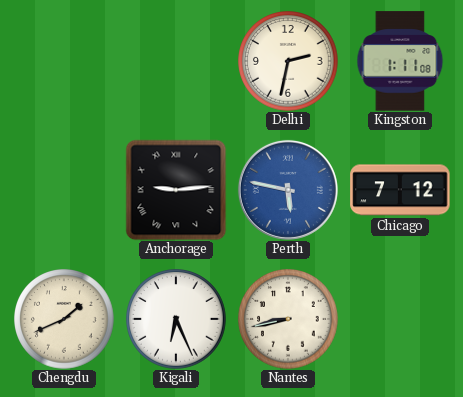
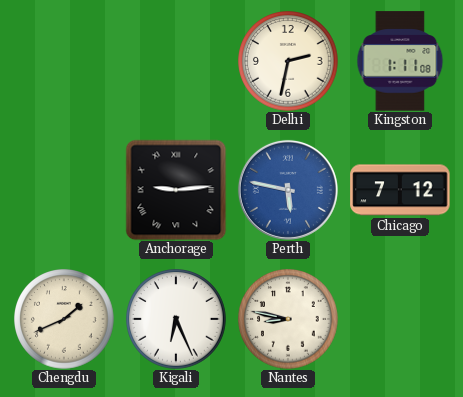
Nantes: 8:43 -> 8:47
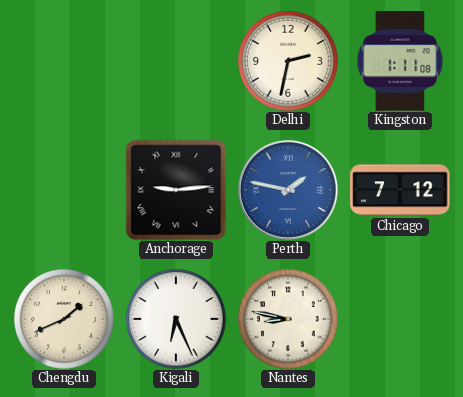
Perth: 5:47 -> 1:47
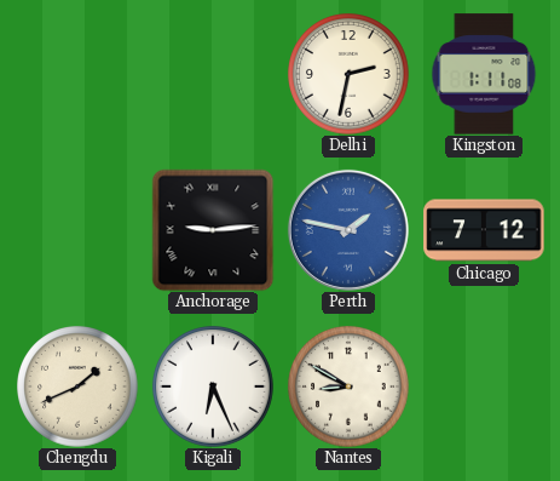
Nantes: 8:47 -> 8:50
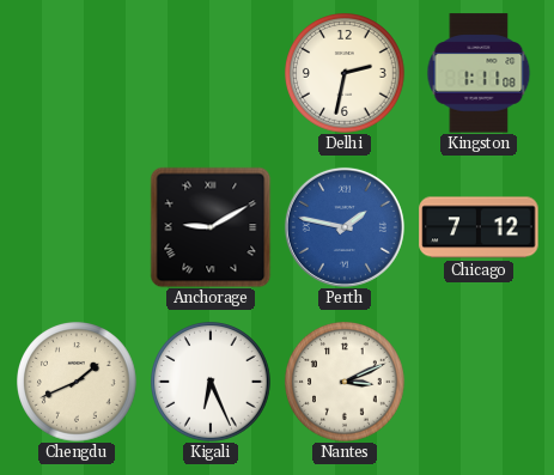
Anchorage: 9:14 -> 9:10
Nantes: 8:50 -> 3:11
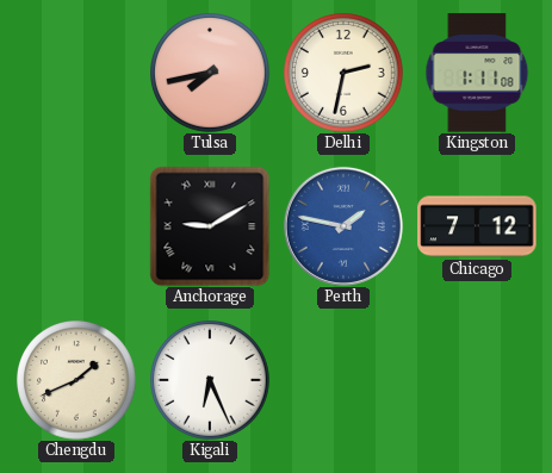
Tulsa: none -> 7:43
Nantes: 3:11 -> none
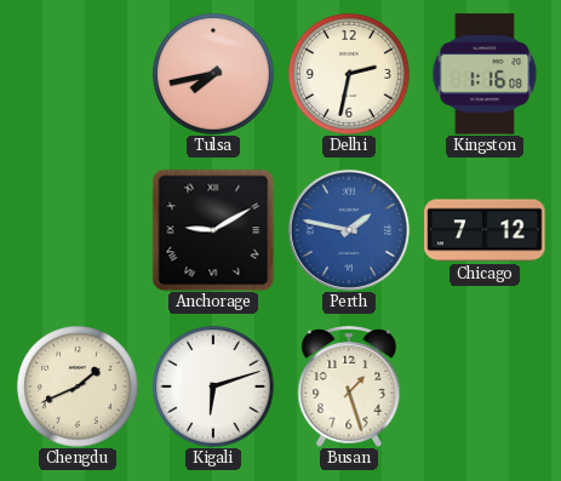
Kingston: 1:11 -> 1:16
Kigali: 6:26 -> 6:12
Busan: none -> 1:27
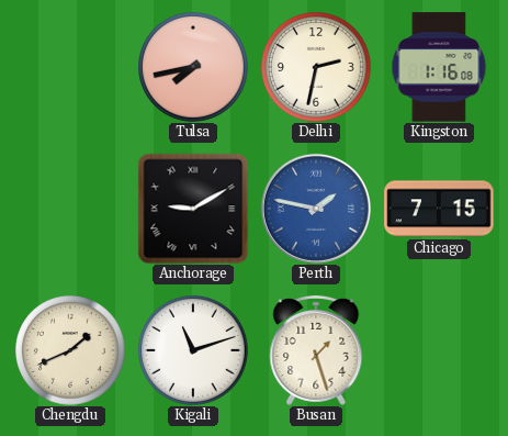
Chicago: 7:12 -> 7:15
Kigali: 6:12 -> 11:12
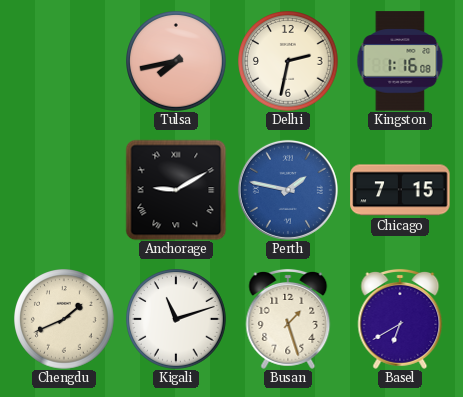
Basel: none -> 6:40
